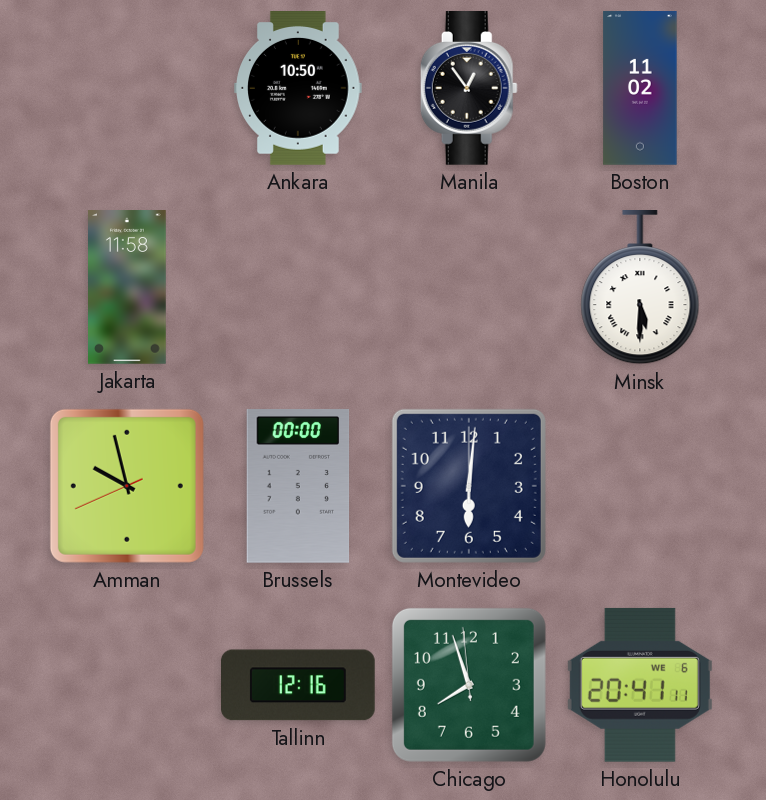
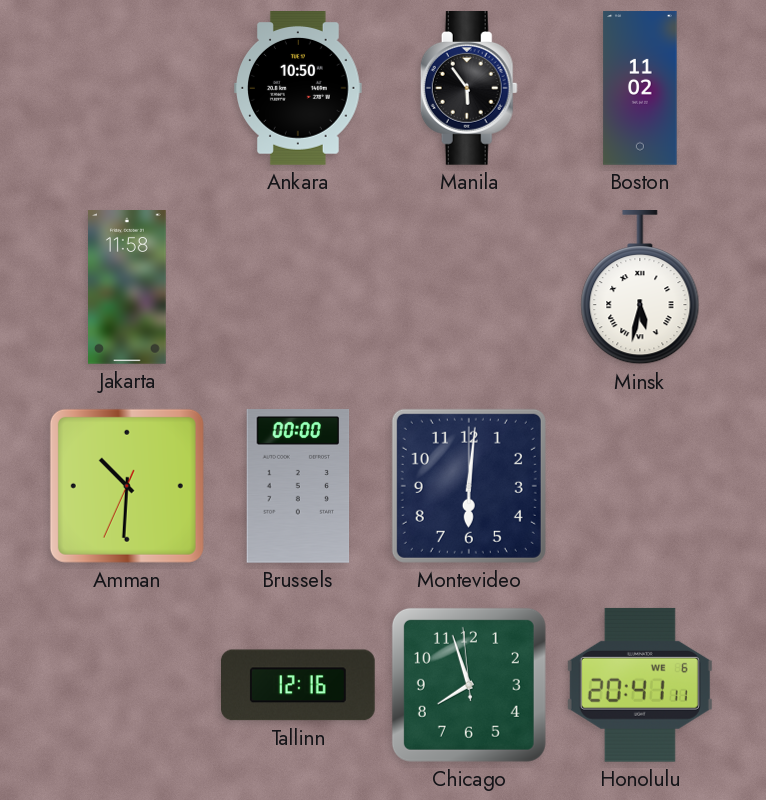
Manila: 12:54 -> 5:54
Minsk: 5:30 -> 5:32
Amman: 9:57 -> 10:30
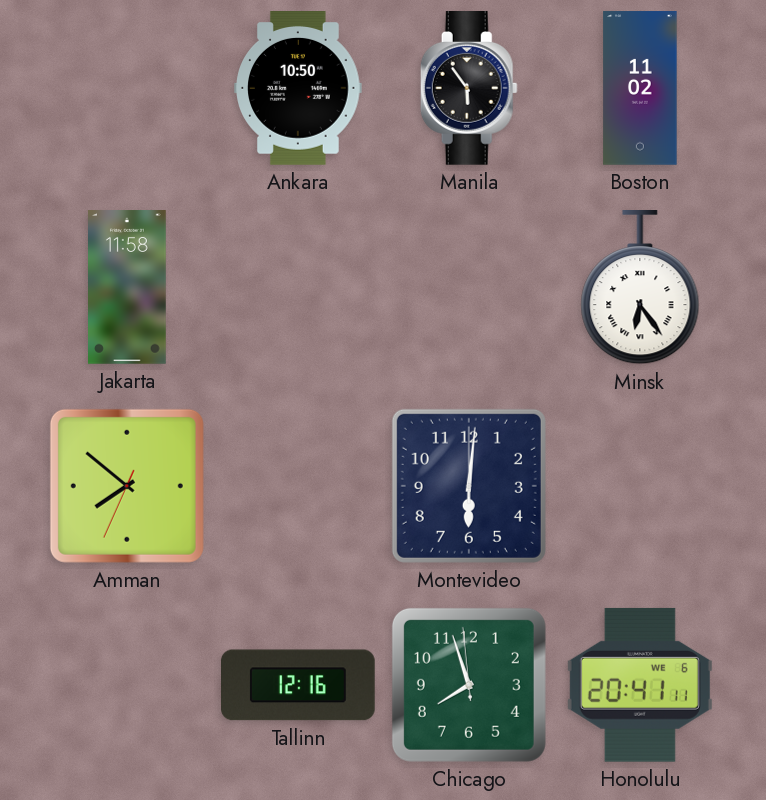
Minsk: 5:32 -> 6:24
Amman: 10:30 -> 7:51
Brussels: 00:00 -> none
